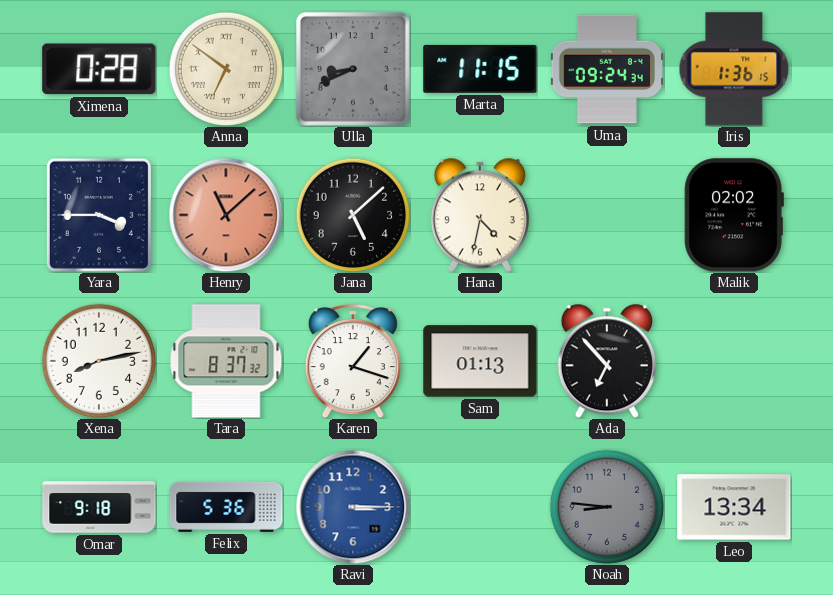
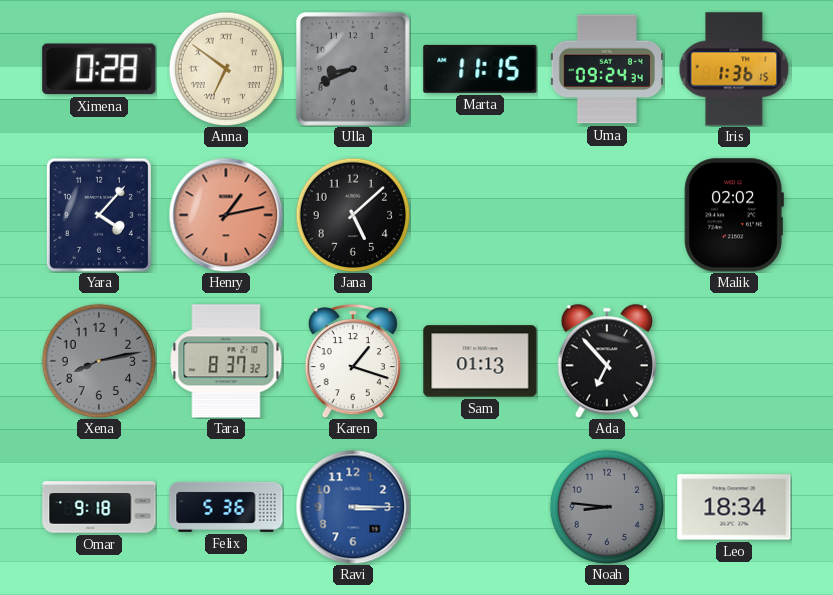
Yara: 3:45 -> 4:07
Henry: 11:08 -> 1:13
Hana: 4:32 -> none
Xena dial: white -> grey
Leo: 13:34 -> 18:34
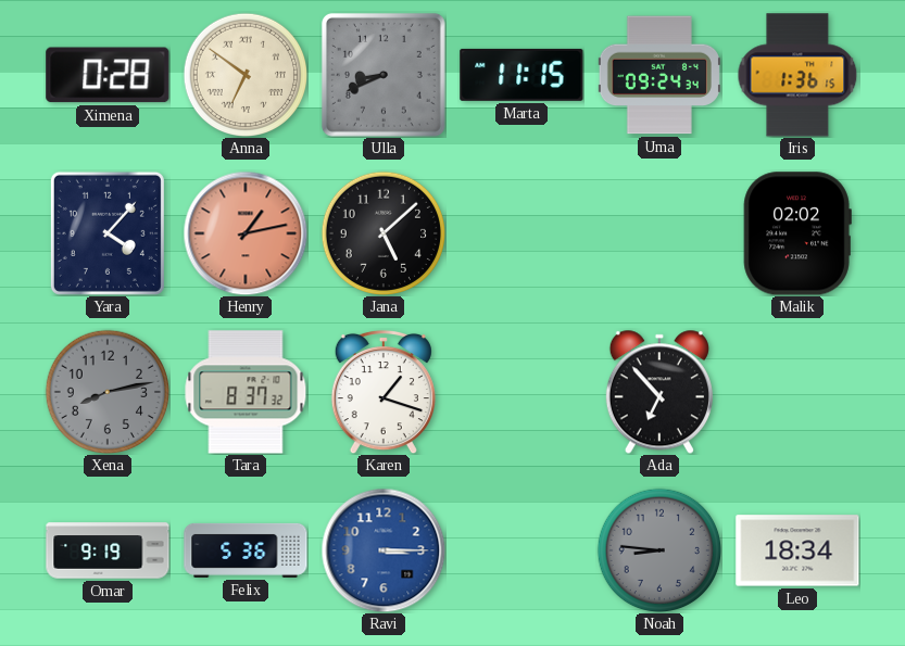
Sam: 01:13 -> none
Omar: 9:18 -> 9:19
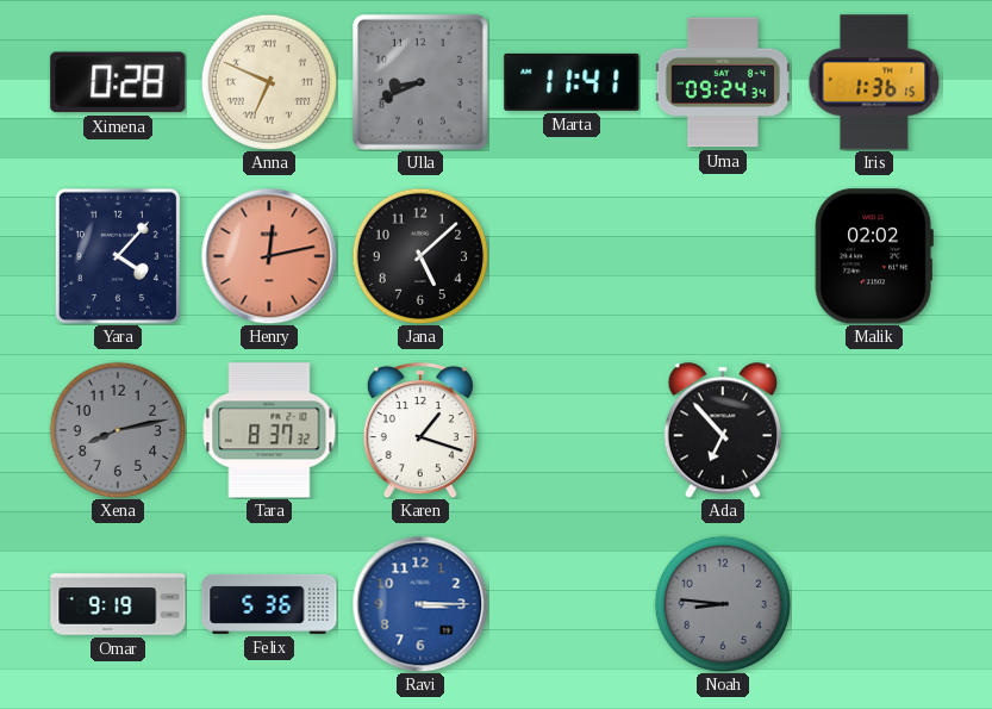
Anna: 6:51 -> 6:49
Marta: 11:15 -> 11:41
Henry: 1:13 -> 12:13
Leo: 18:34 -> none
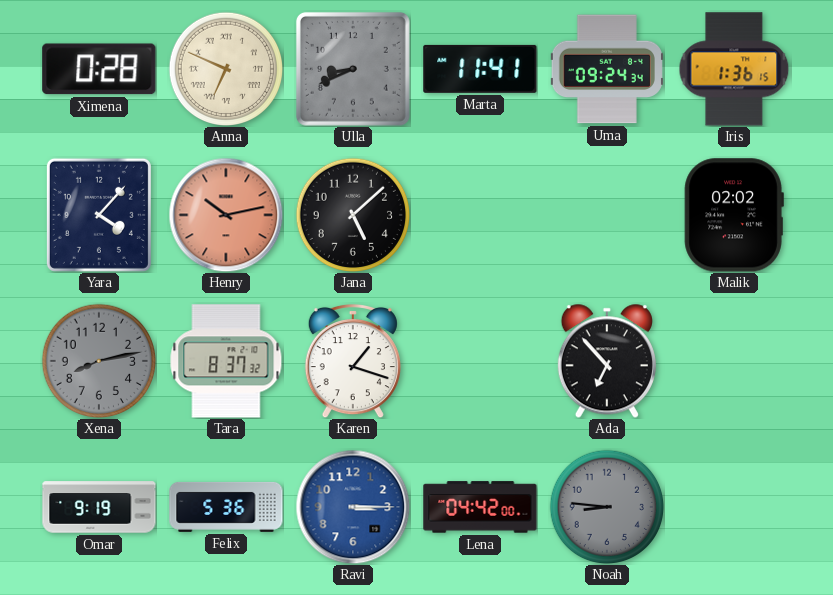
Henry: 12:13 -> 10:13
Lena: none -> 04:42
